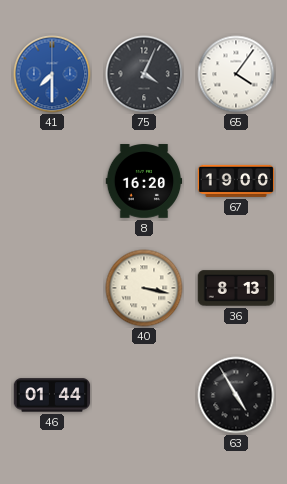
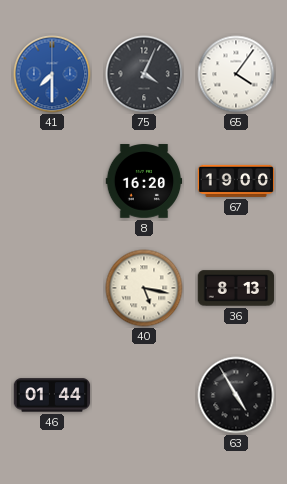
40: 3:17 -> 5:17
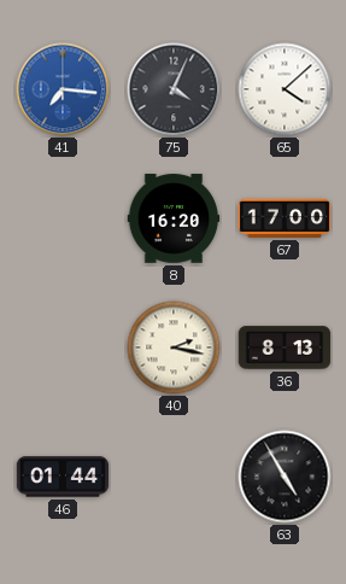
41: 7:30 -> 7:16
65: 4:06 -> 4:08
67: 19:00 -> 17:00
40: 5:17 -> 2:17
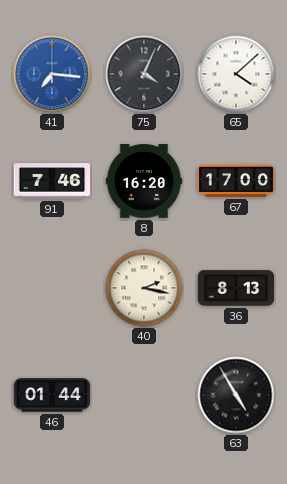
91: none -> 7:46
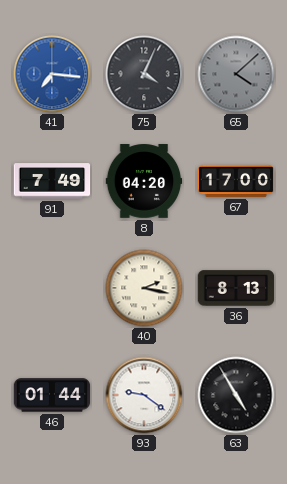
65 dial: white -> grey
91: 7:46 -> 7:49
8: 16:20 -> 04:20
93: none -> 9:21
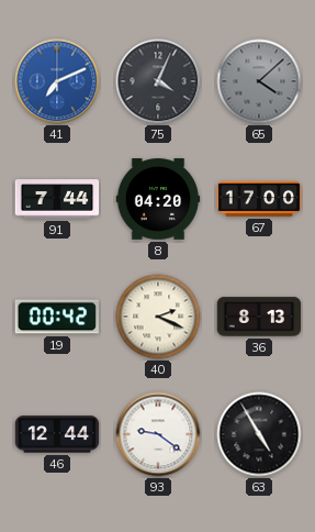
41: 7:16 -> 7:11
91: 7:49 -> 7:44
19: none -> 00:42
40: 2:17 -> 2:19
46: 01:44 -> 12:44
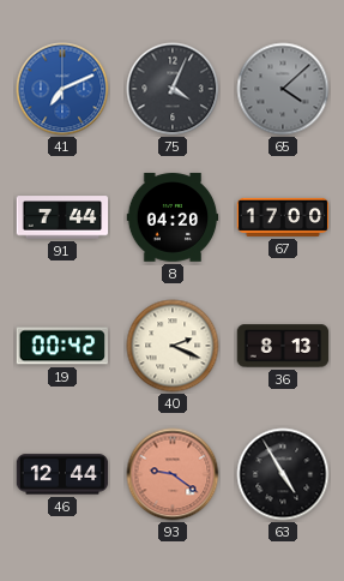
93 dial: white -> salmon
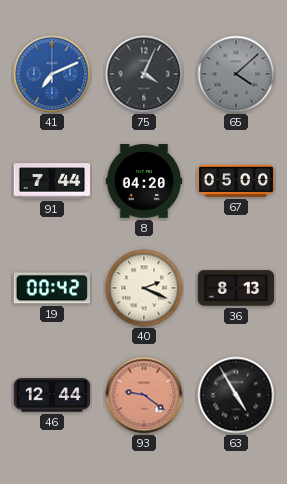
67: 17:00 -> 05:00
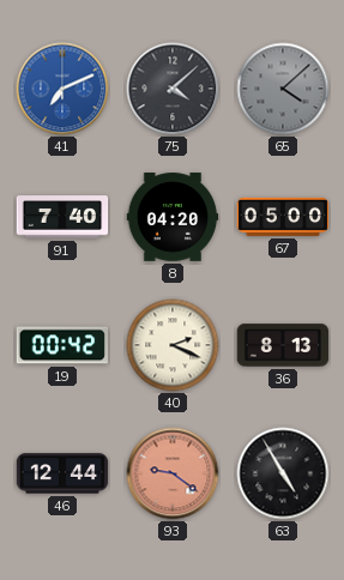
75: 4:04 -> 4:08
91: 7:44 -> 7:40
